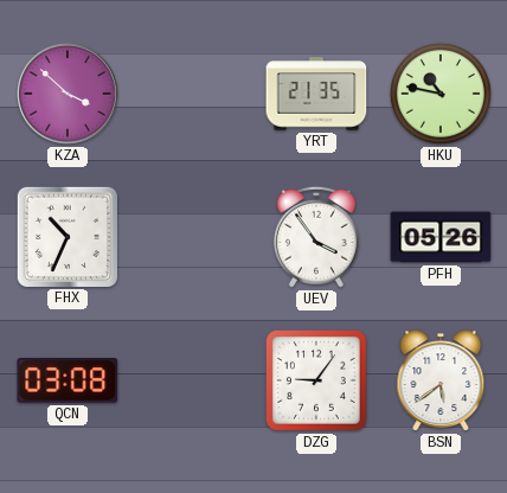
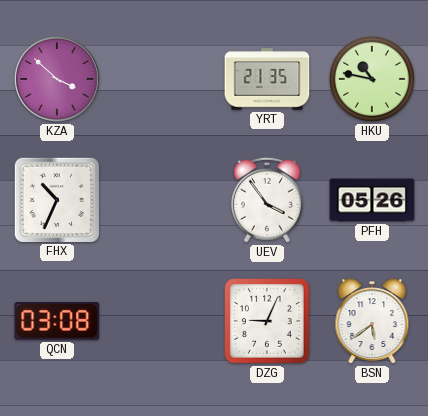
DZG: 9:06 -> 9:04
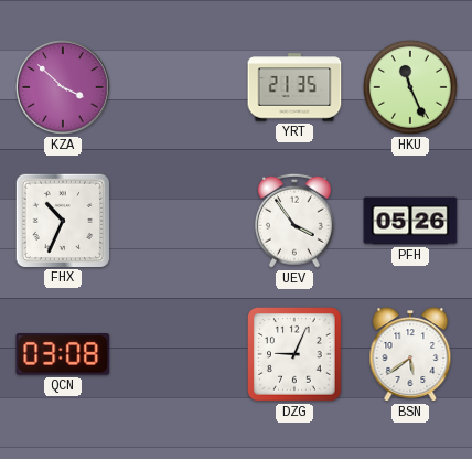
HKU: 10:47 -> 11:26
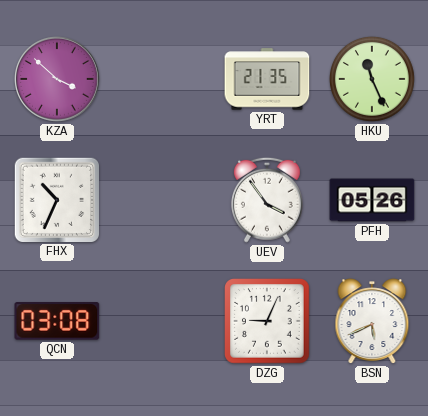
BSN: 5:39 -> 5:41
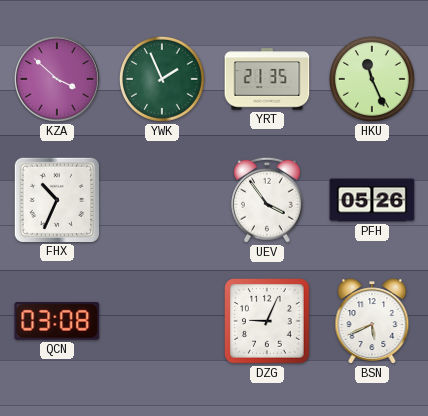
YWK: none -> 1:56
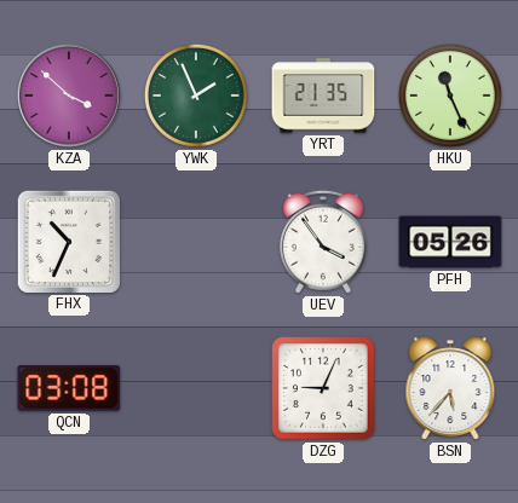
BSN: 5:41 -> 5:37
